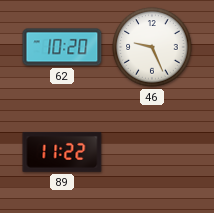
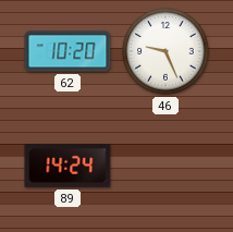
89: 11:22 -> 14:24
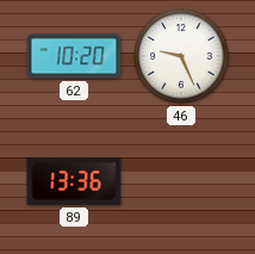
89: 14:24 -> 13:36
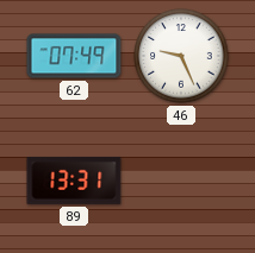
62: 10:20 -> 07:49
89: 13:36 -> 13:31
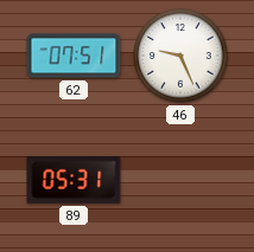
62: 07:49 -> 07:51
89: 13:31 -> 05:31
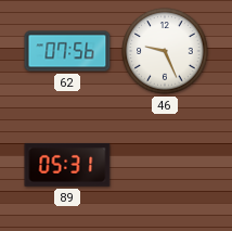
62: 07:51 -> 07:56
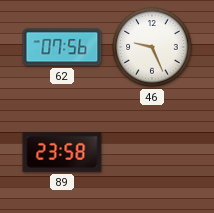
89: 05:31 -> 23:58
